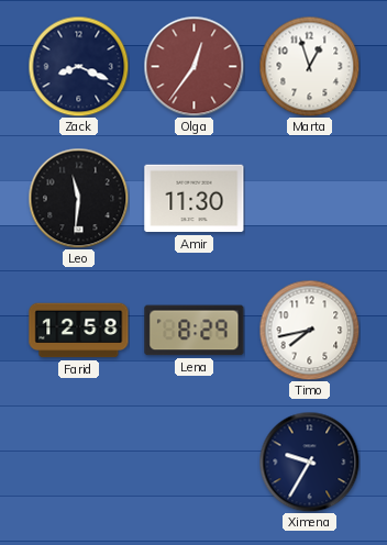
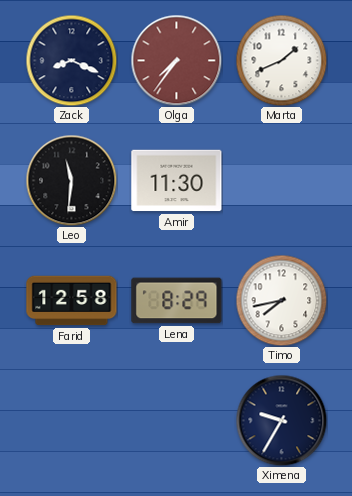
Olga: 12:36 -> 7:36
Marta: 12:57 -> 1:41
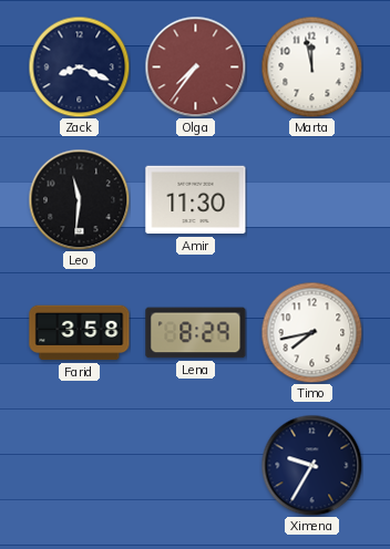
Marta: 1:41 -> 11:58
Farid: 12:58 -> 3:58
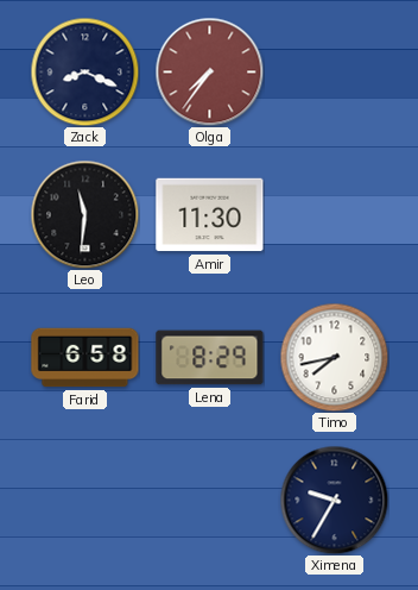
Marta: 11:58 -> none
Farid: 3:58 -> 6:58
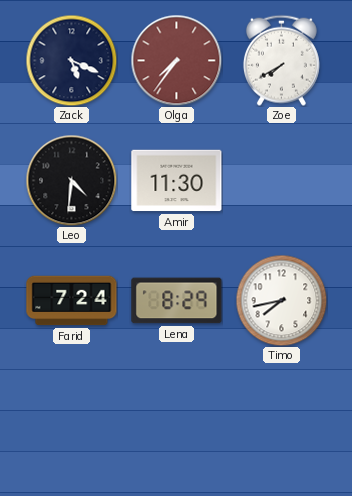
Zack: 8:19 -> 5:19
Zoe: none -> 7:40
Leo: 11:31 -> 4:31
Farid: 6:58 -> 7:24
Ximena: 9:35 -> none
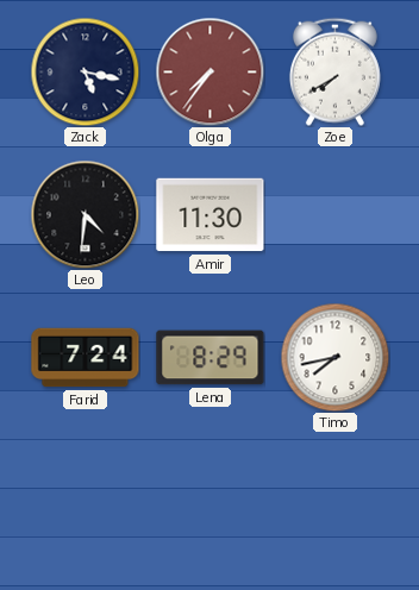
Zack: 5:19 -> 5:17
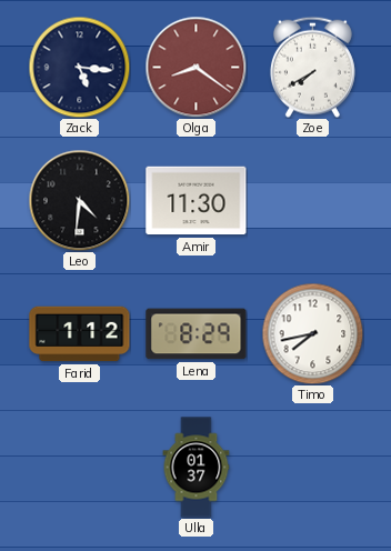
Zack: 5:17 -> 5:16
Olga: 7:36 -> 8:21
Farid: 7:24 -> 1:12
Ulla: none -> 01:37
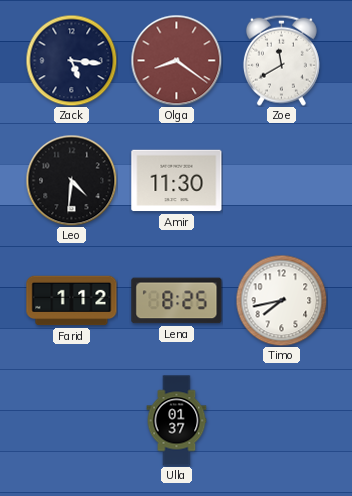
Zoe: 7:40 -> 11:40
Lena: 8:29 -> 8:25
